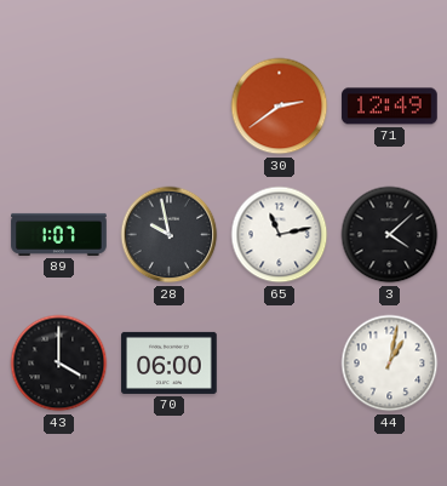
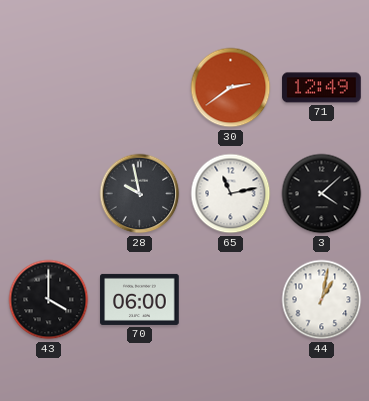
89: 1:07 -> none
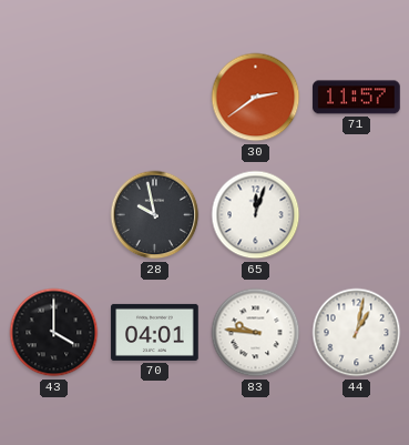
71: 12:49 -> 11:57
65: 11:13 -> 12:03
3: 4:08 -> none
70: 06:00 -> 04:01
83: none -> 9:46
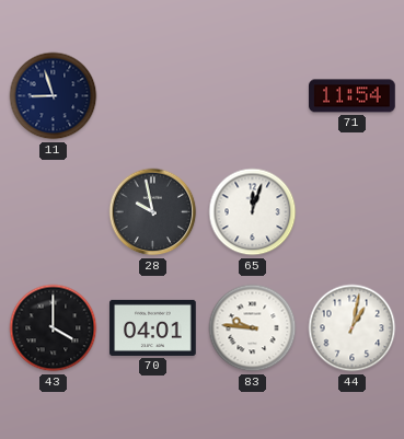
11: none -> 8:57
30: 2:39 -> none
71: 11:57 -> 11:54
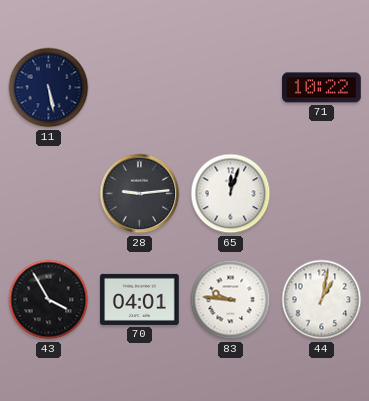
11: 8:57 -> 5:28
71: 11:54 -> 10:22
28: 9:58 -> 9:14
43: 4:00 -> 3:55
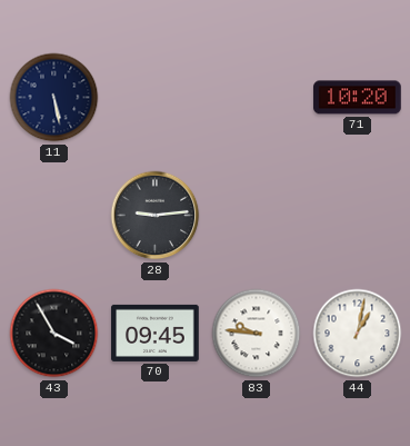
71: 10:22 -> 10:20
65: 12:03 -> none
70: 04:01 -> 09:45
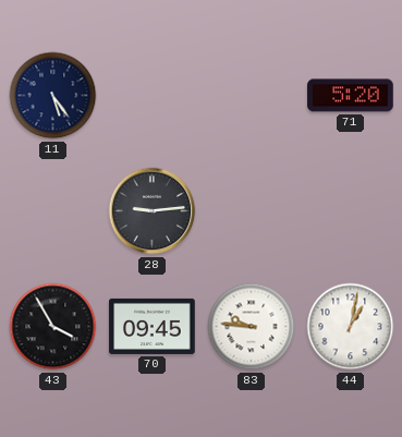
11: 5:28 -> 5:24
71: 10:20 -> 5:20
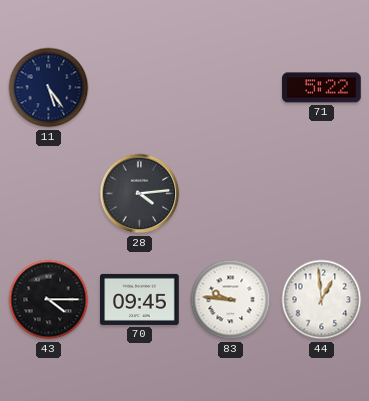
71: 5:20 -> 5:22
28: 9:14 -> 4:14
43: 3:55 -> 4:15
44: 1:02 -> 12:59
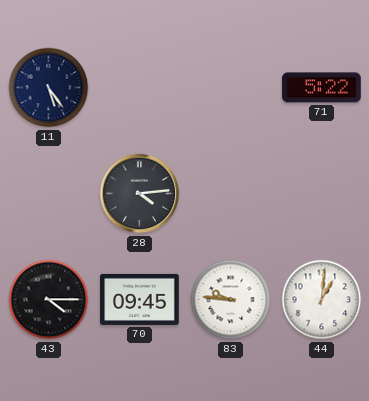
44: 12:59 -> 1:01
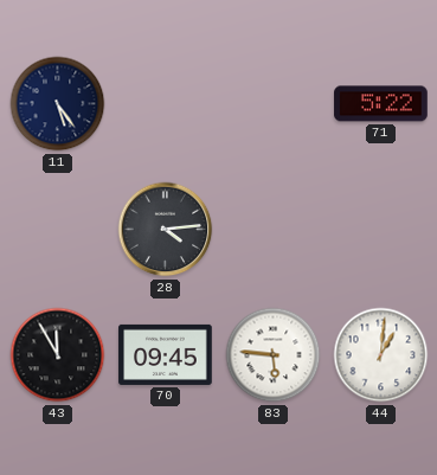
43: 4:15 -> 11:55
83: 9:46 -> 5:46
